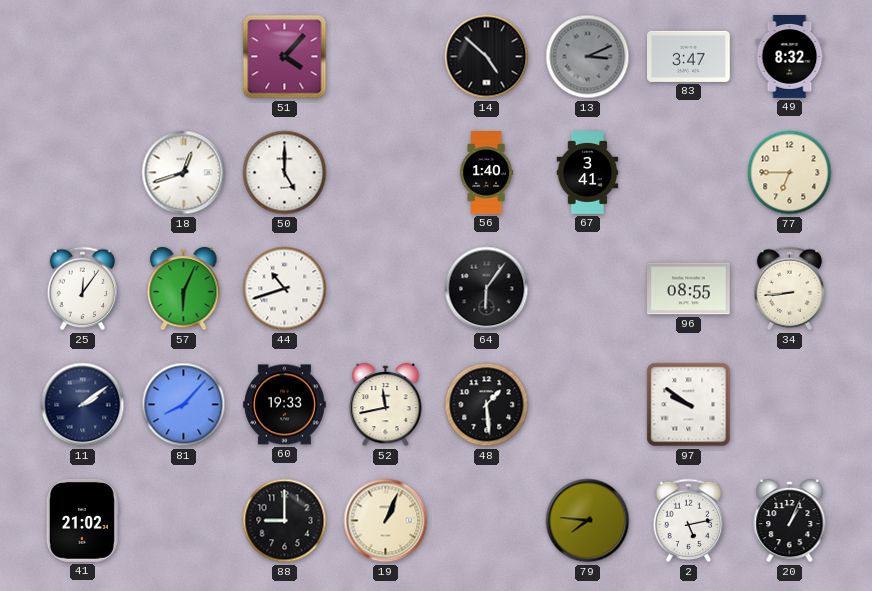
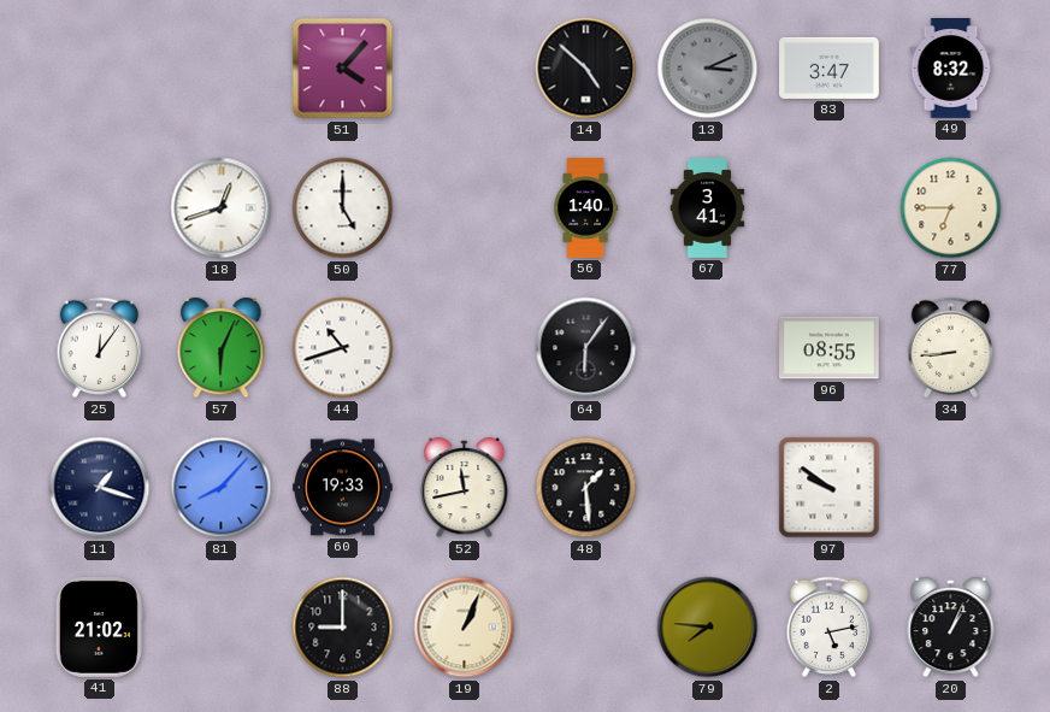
11: 2:09 -> 1:18
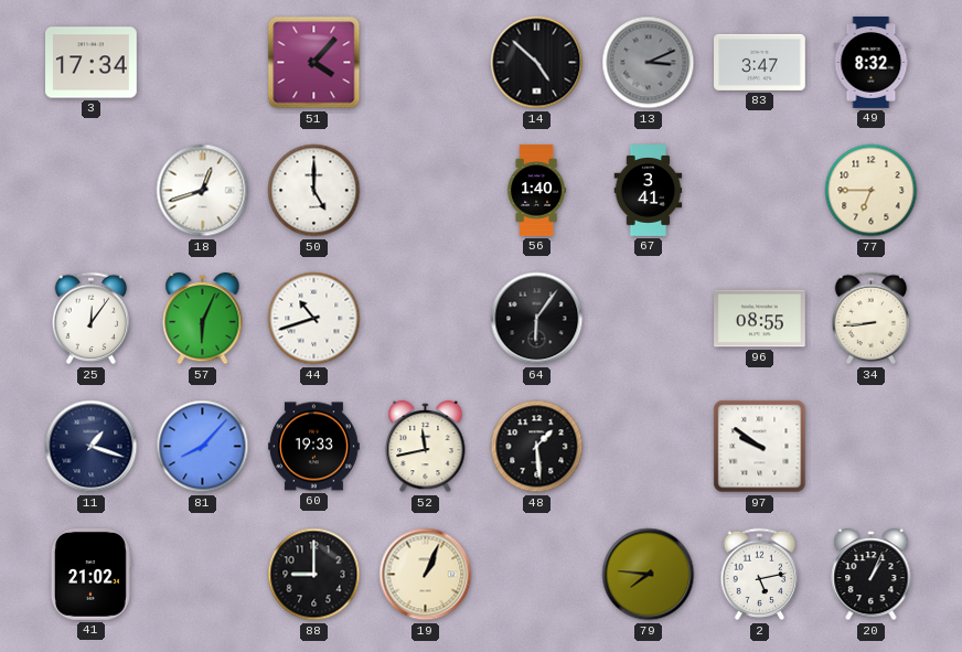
3: none -> 17:34
